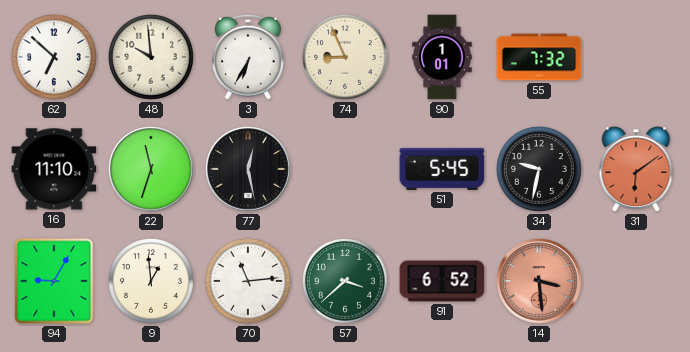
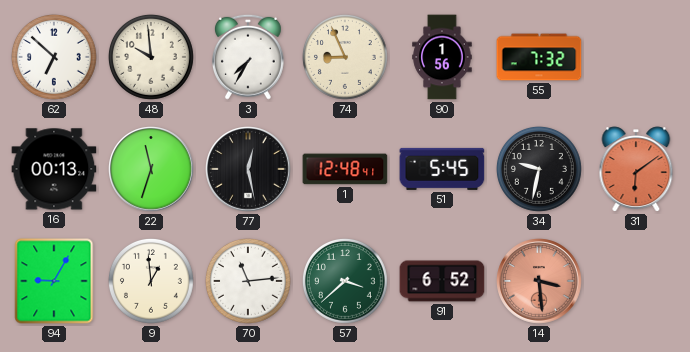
3: 6:35 -> 7:35
90: 1:01 -> 1:56
16: 11:10 -> 00:13
1: none -> 12:48
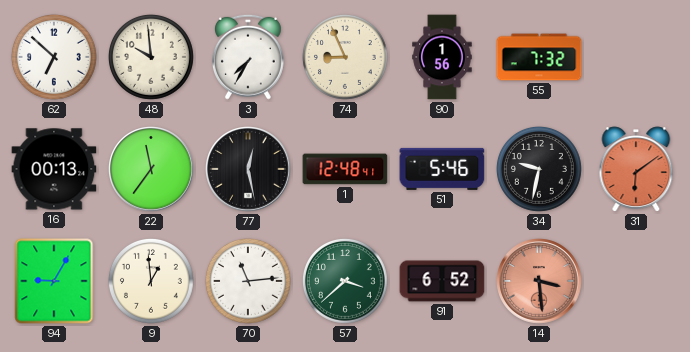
22: 11:33 -> 11:36
51: 5:45 -> 5:46
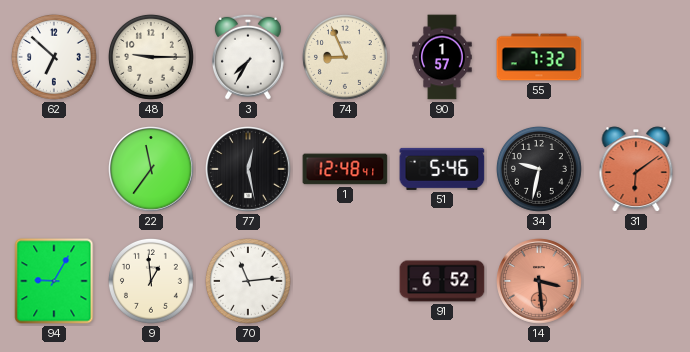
48: 9:59 -> 9:15
90: 1:56 -> 1:57
16: 00:13 -> none
57: 3:38 -> none
